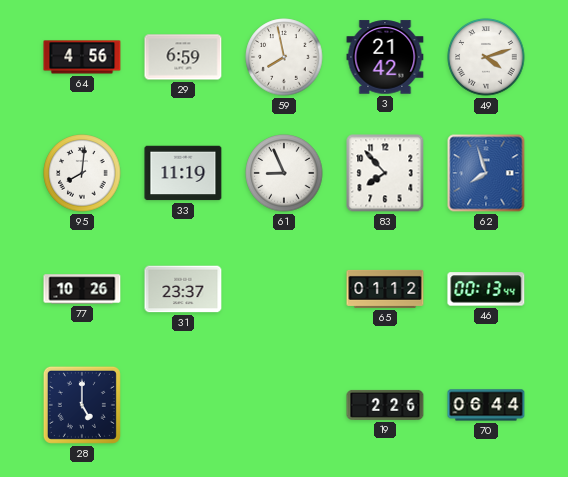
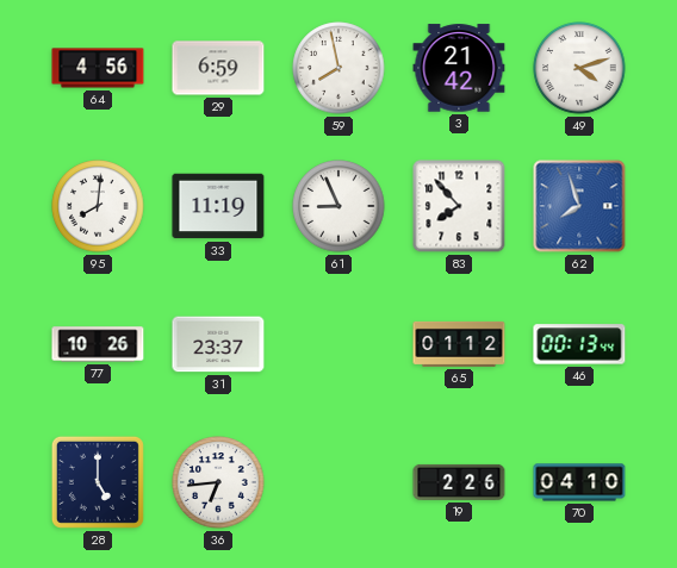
36: none -> 6:44
70: 06:44 -> 04:10
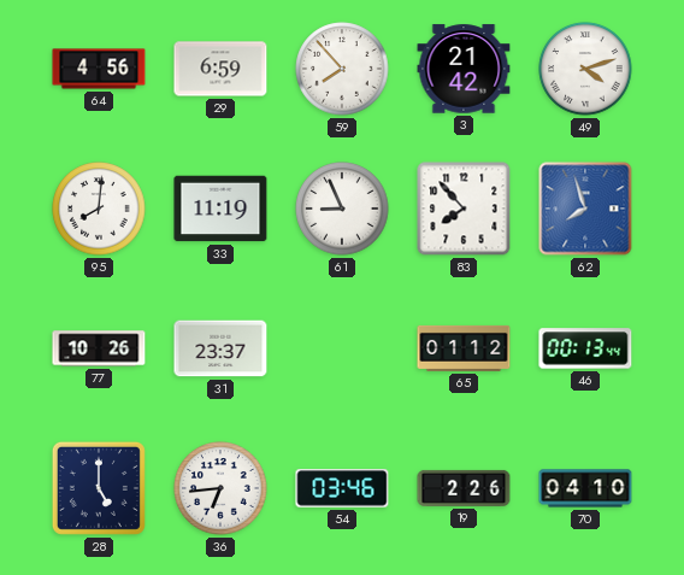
59: 7:58 -> 7:53
54: none -> 03:46
